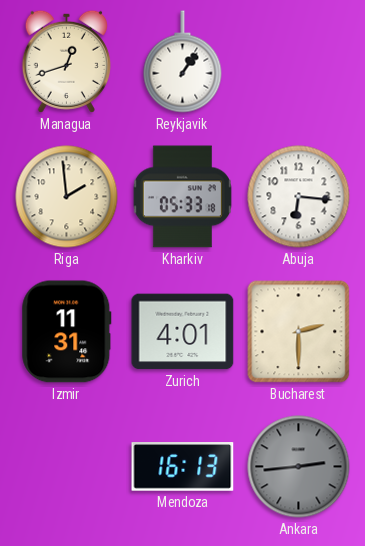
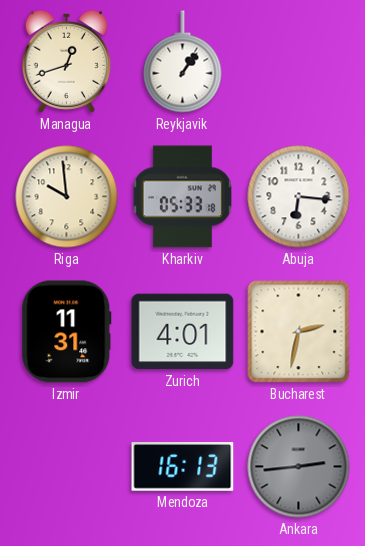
Riga: 1:59 -> 9:59
Bucharest: 2:30 -> 2:32
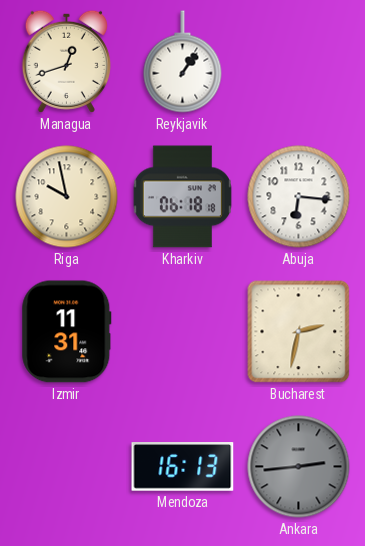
Riga: 9:59 -> 9:58
Kharkiv: 05:33 -> 06:18
Zurich: 4:01 -> none
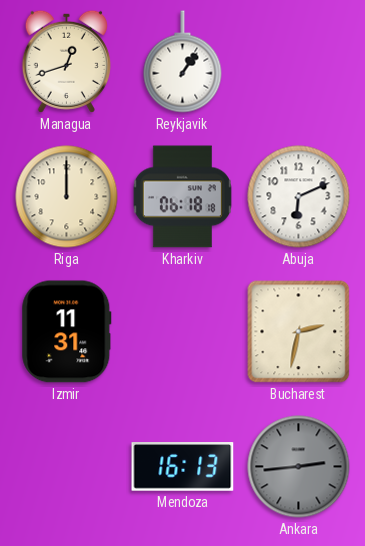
Riga: 9:58 -> 12:00
Abuja: 6:16 -> 6:11
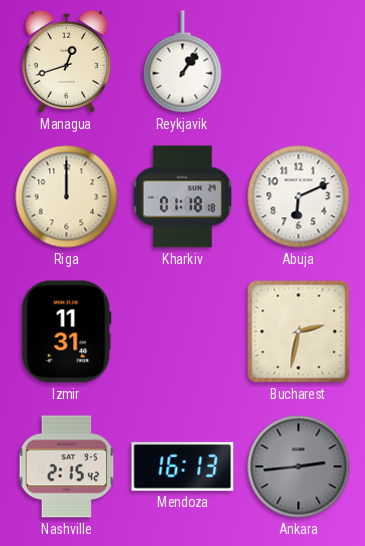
Kharkiv: 06:18 -> 01:18
Nashville: none -> 2:15
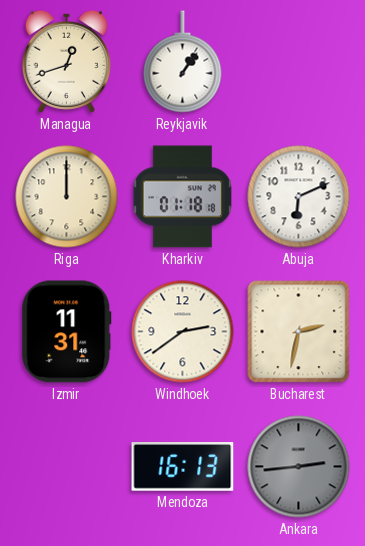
Windhoek: none -> 2:39
Nashville: 2:15 -> none
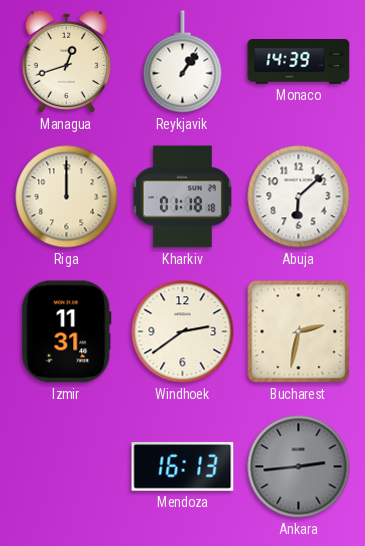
Monaco: none -> 14:39
Abuja: 6:11 -> 6:08
